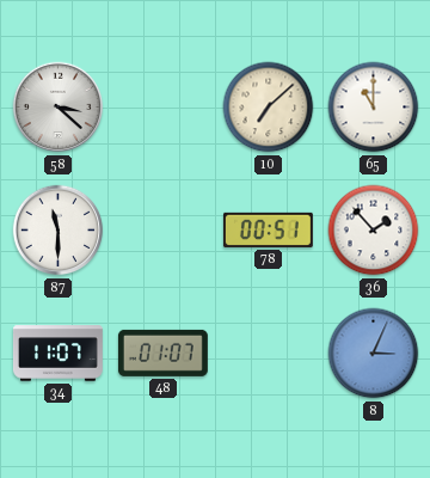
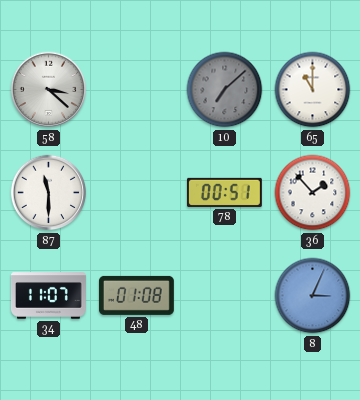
10 dial: cream -> grey
48: 01:07 -> 01:08
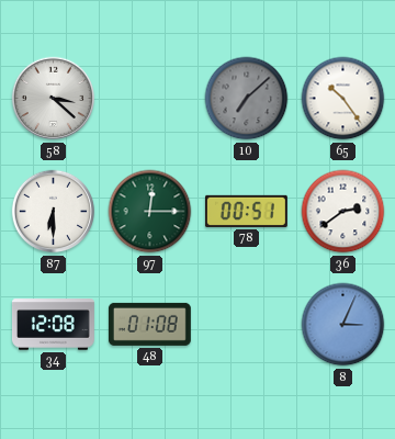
65: 11:00 -> 10:24
87: 11:30 -> 6:30
97: none -> 12:15
36: 1:53 -> 2:39
34: 11:07 -> 12:08
